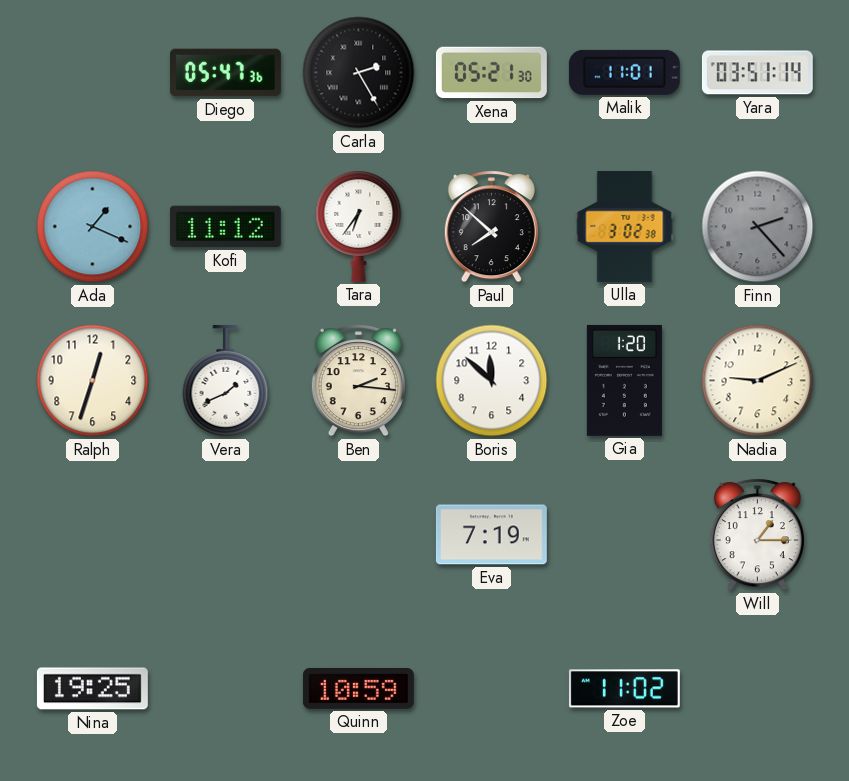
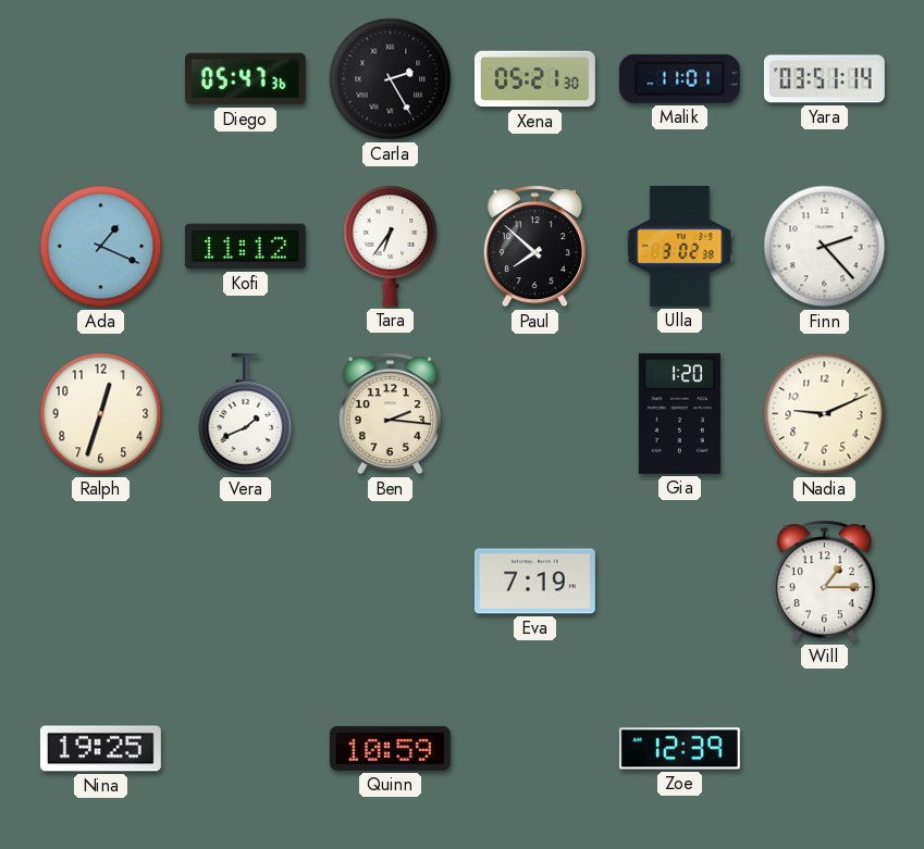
Finn dial: grey -> white
Boris: 11:52 -> none
Zoe: 11:02 -> 12:39
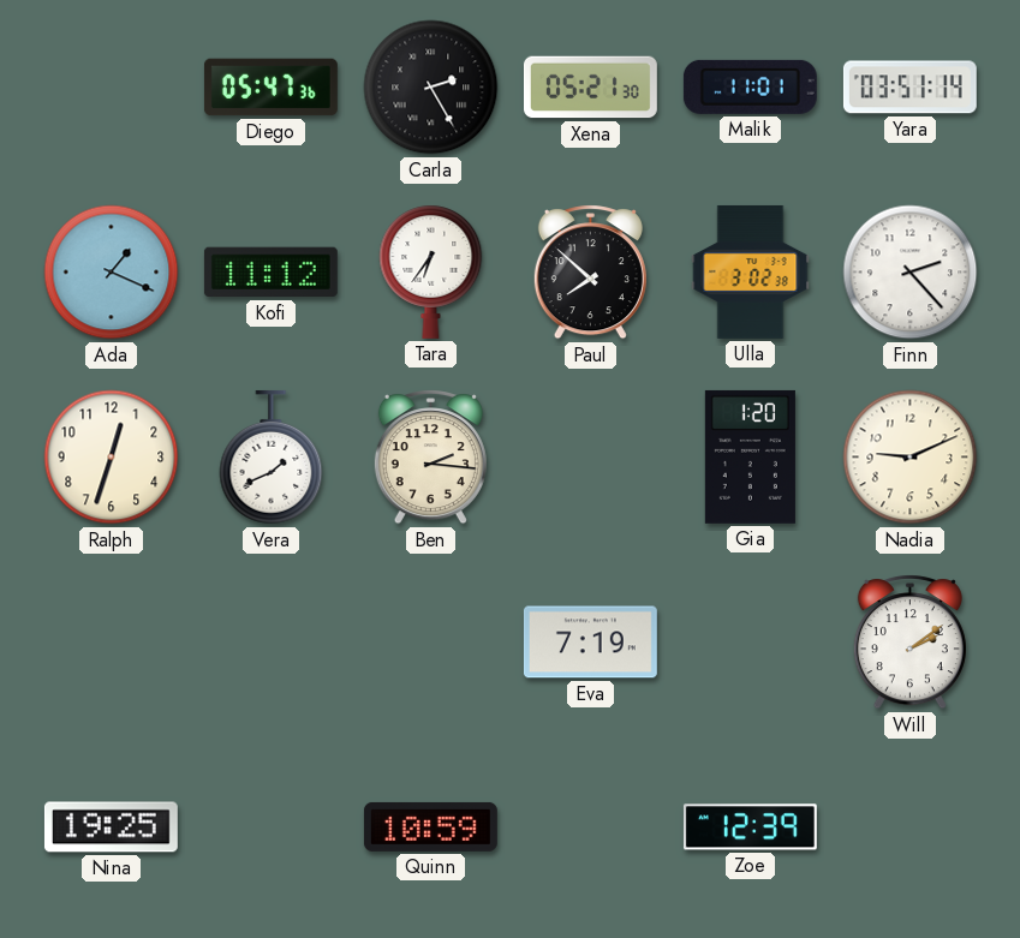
Will: 1:15 -> 2:09
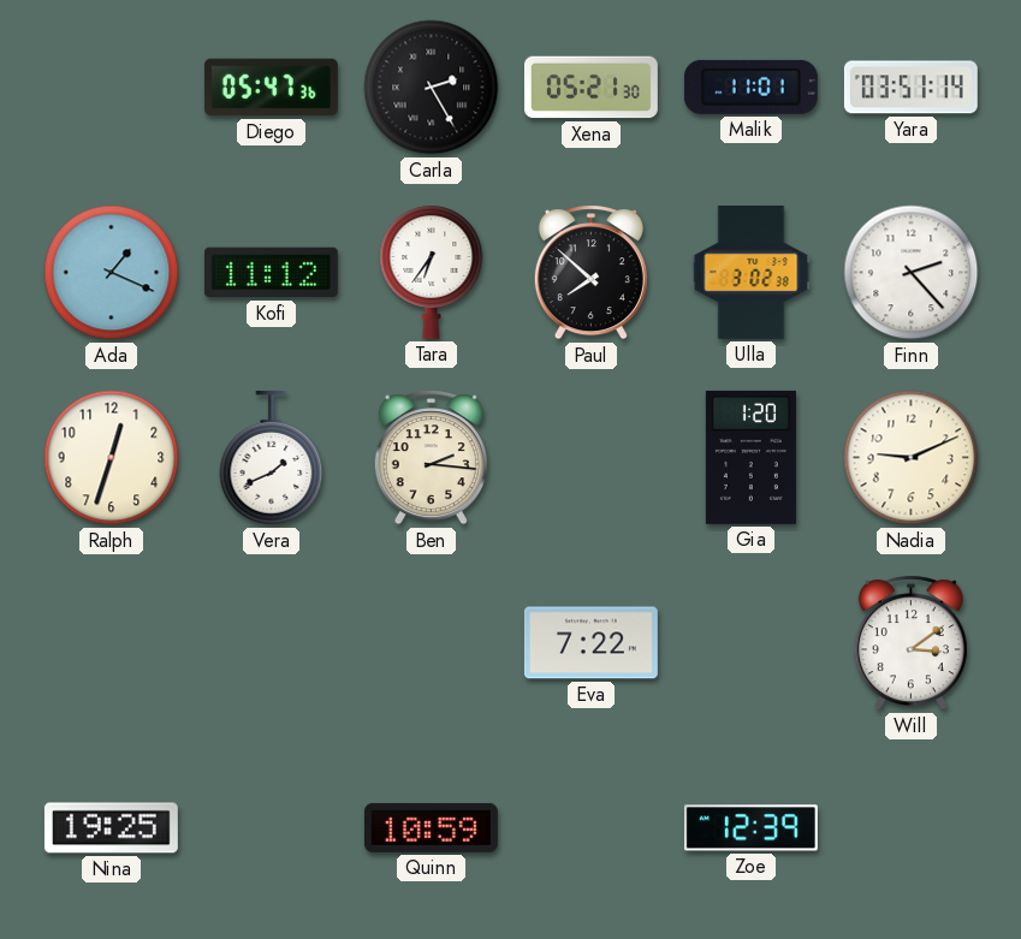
Eva: 7:19 -> 7:22
Will: 2:09 -> 3:09
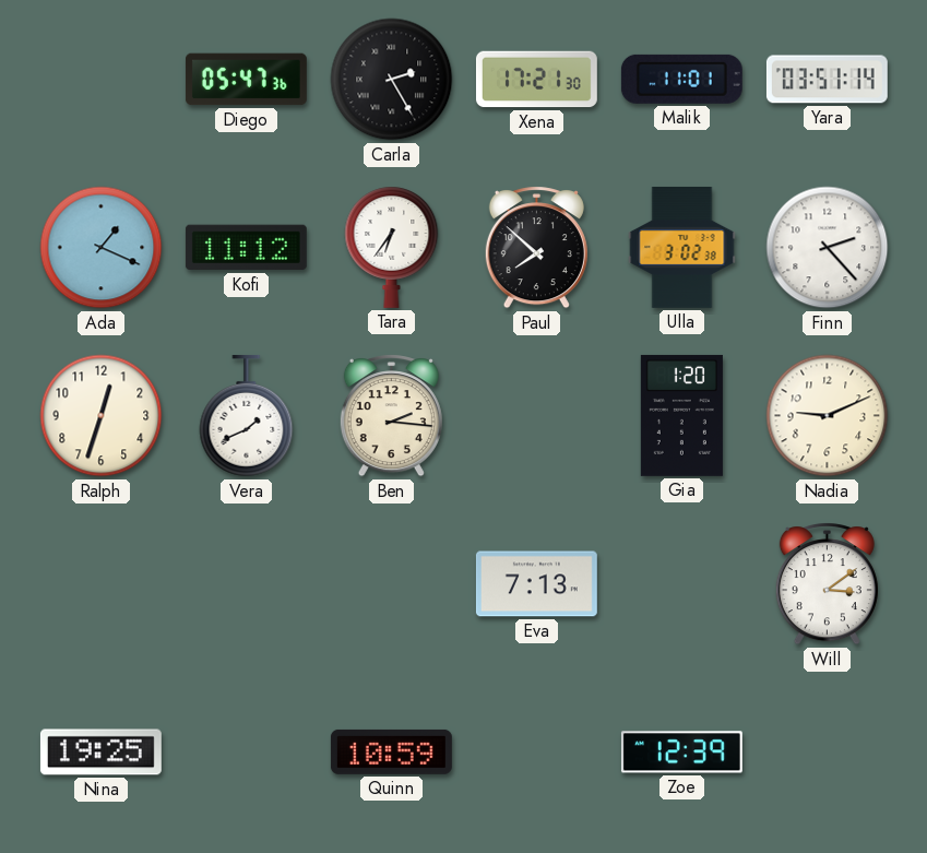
Xena: 05:21 -> 17:21
Eva: 7:22 -> 7:13
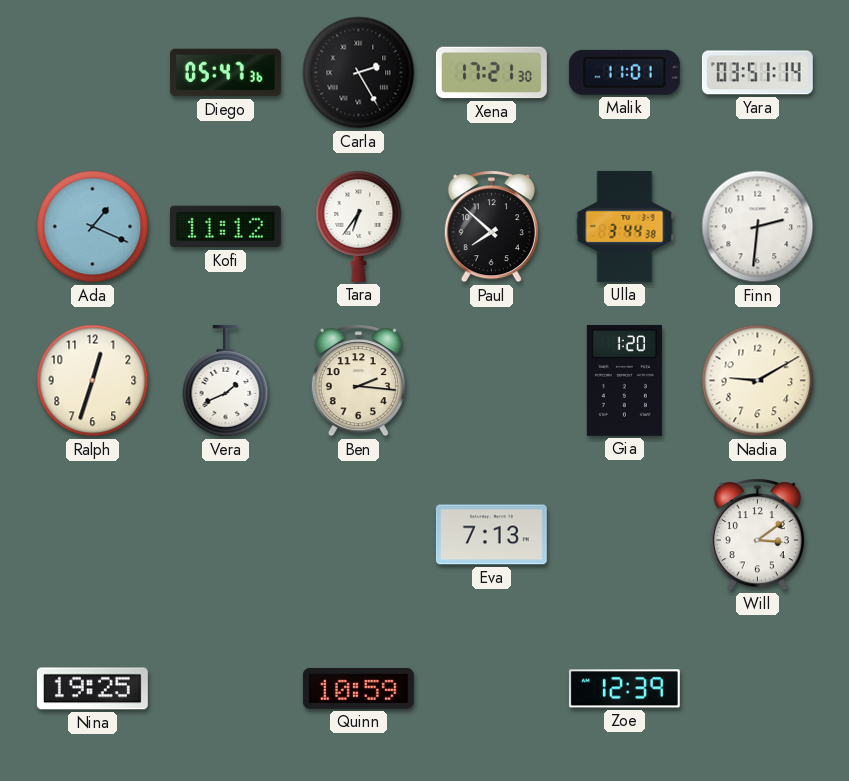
Ulla: 3:02 -> 3:44
Finn: 2:23 -> 2:31
Nadia: 9:11 -> 9:10
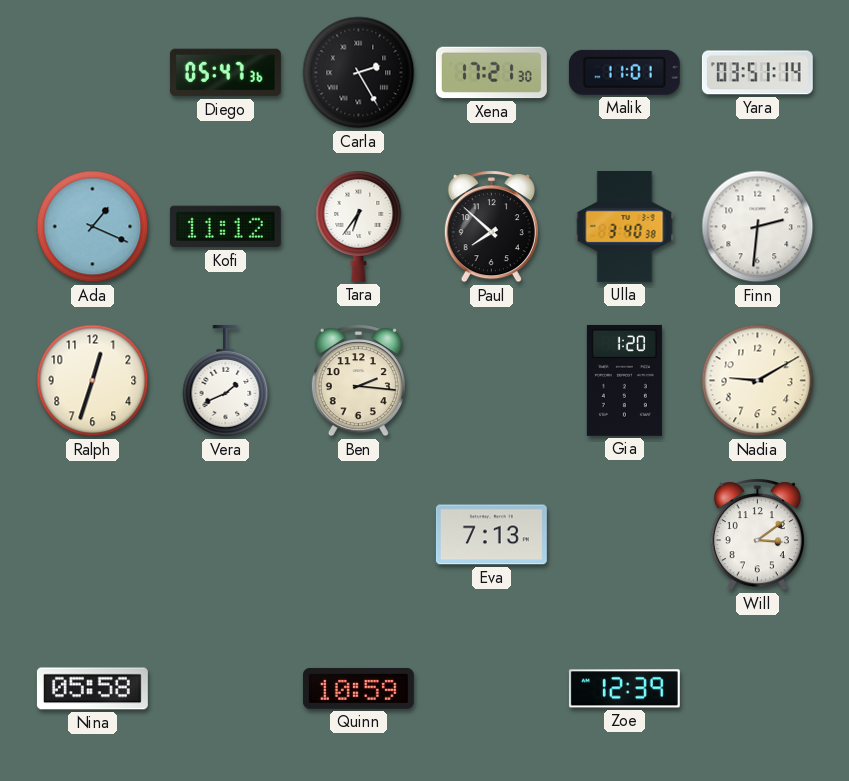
Ulla: 3:44 -> 3:40
Nina: 19:25 -> 05:58
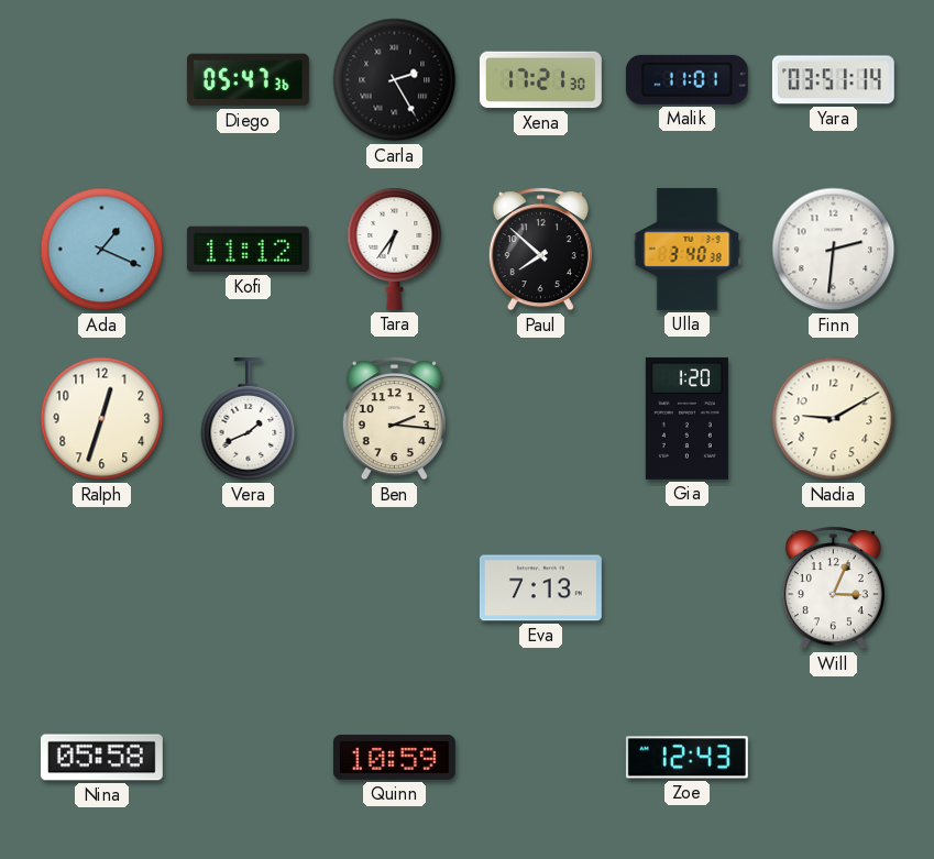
Will: 3:09 -> 3:04
Zoe: 12:39 -> 12:43
